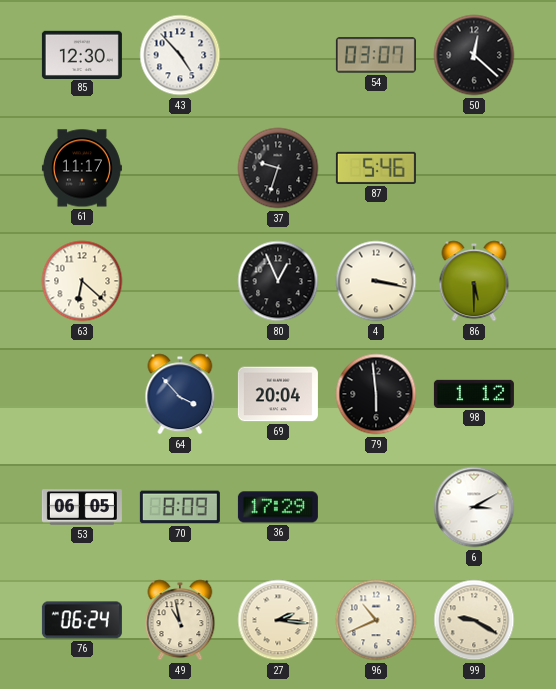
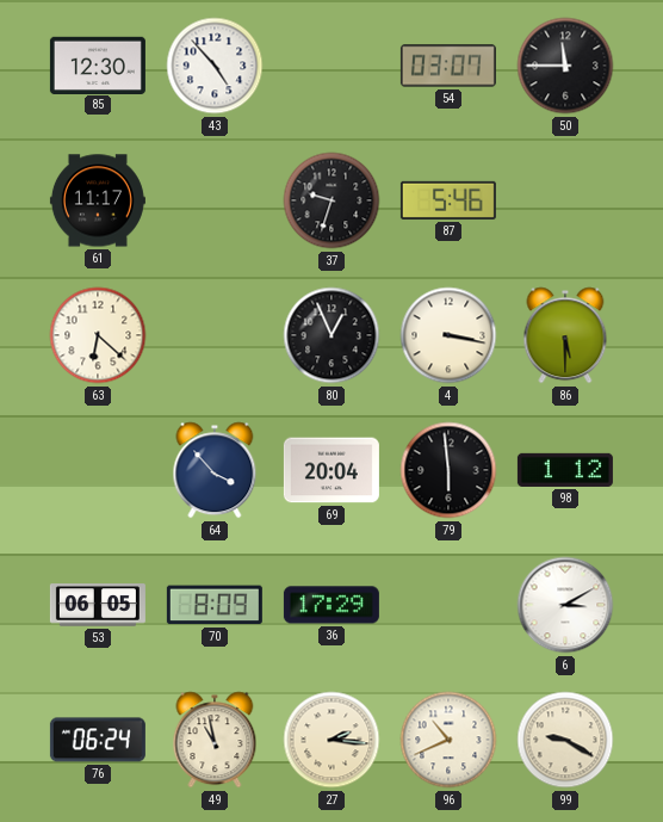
50: 12:22 -> 11:45
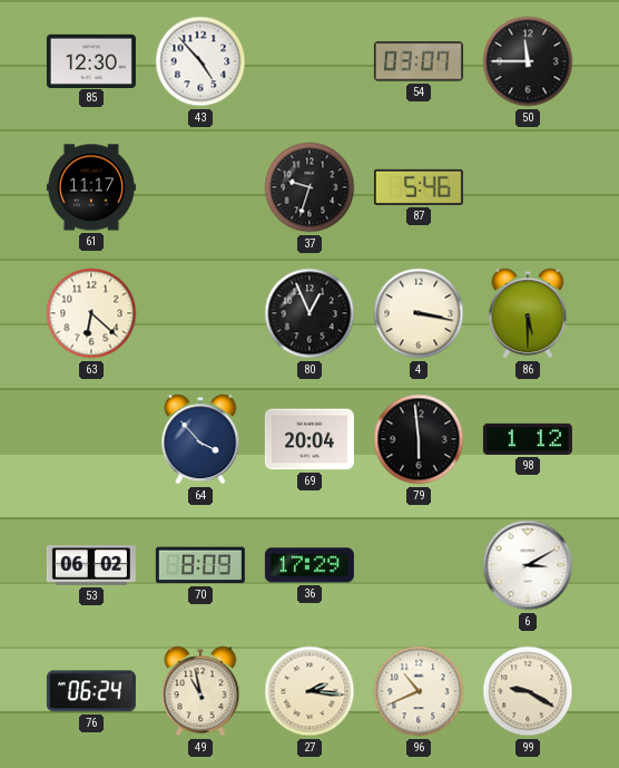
53: 06:05 -> 06:02
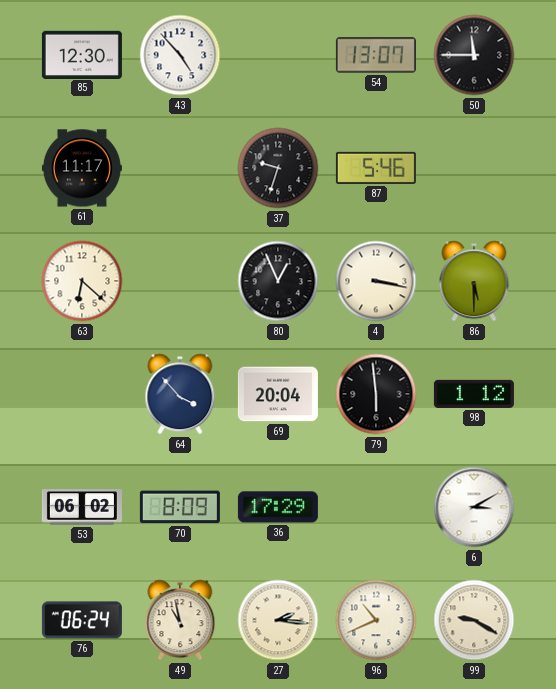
54: 03:07 -> 13:07
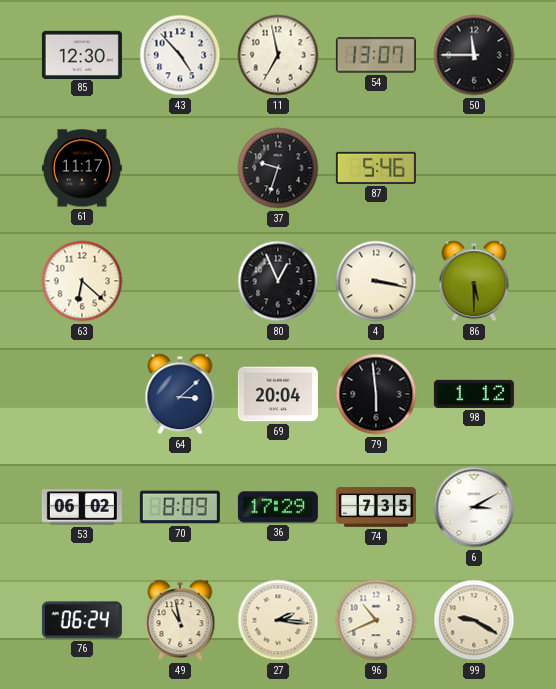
11: none -> 6:58
64: 3:53 -> 3:08
74: none -> 7:35
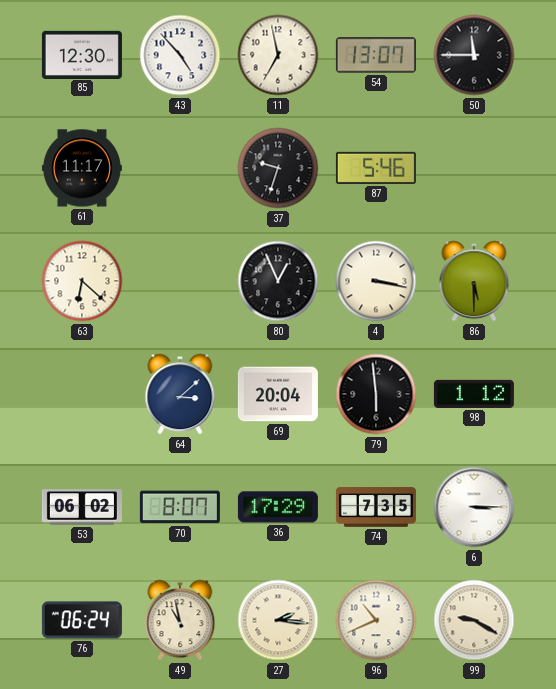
70: 8:09 -> 8:07
6: 3:10 -> 3:15
